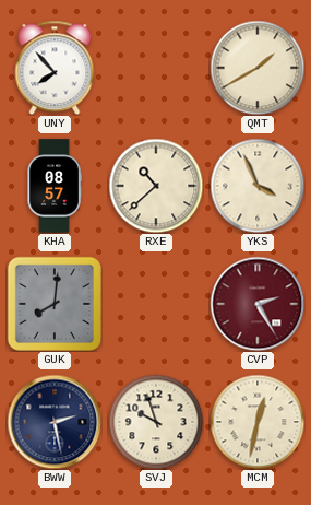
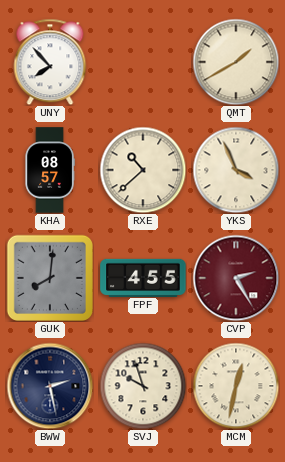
FPF: none -> 4:55
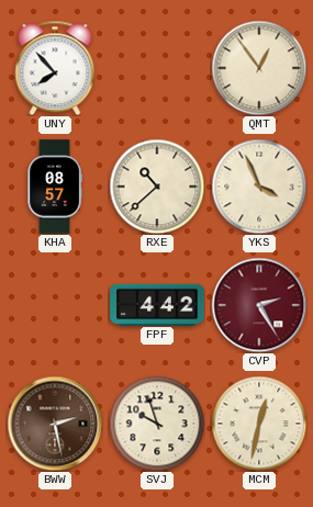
QMT: 1:40 -> 12:54
GUK: 8:01 -> none
FPF: 4:55 -> 4:42
BWW dial: navy -> brown
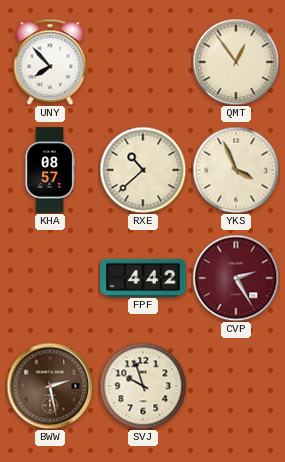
MCM: 12:32 -> none
